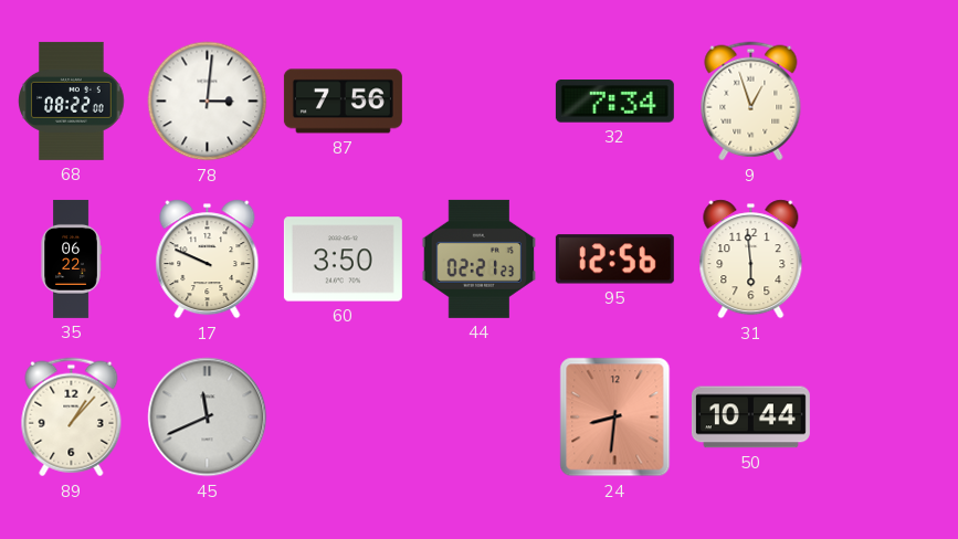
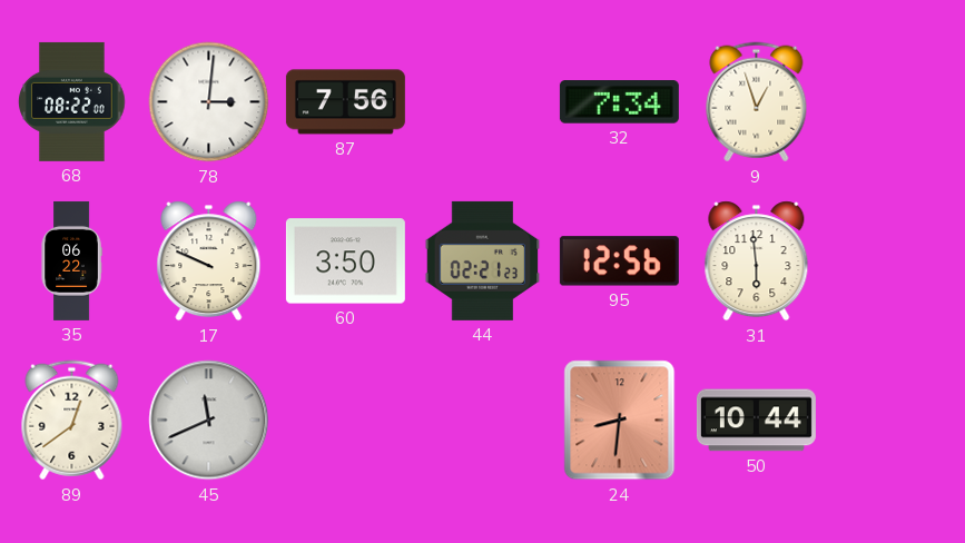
89: 1:07 -> 12:39
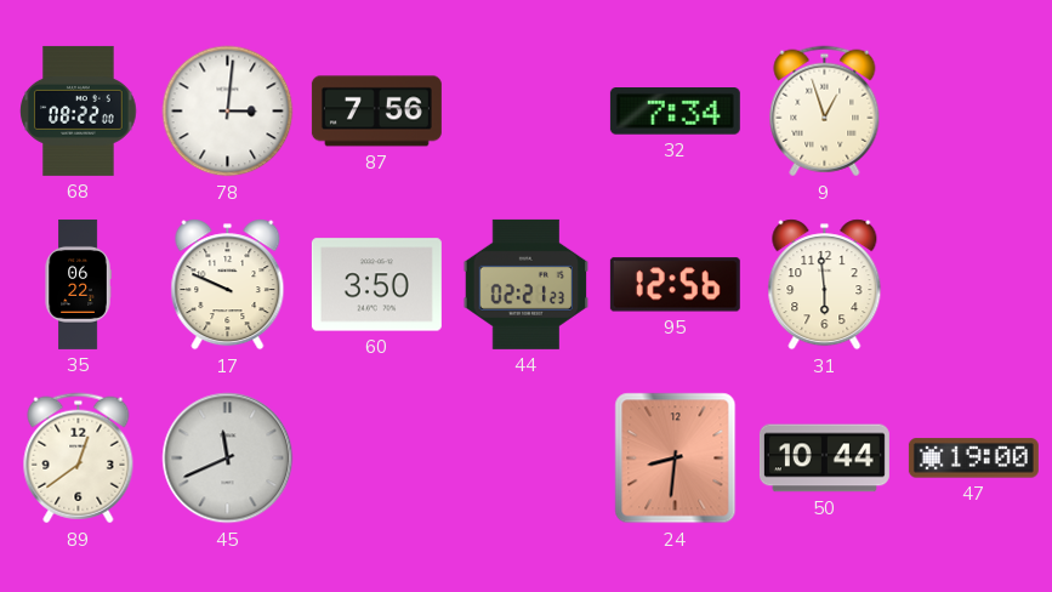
47: none -> 19:00
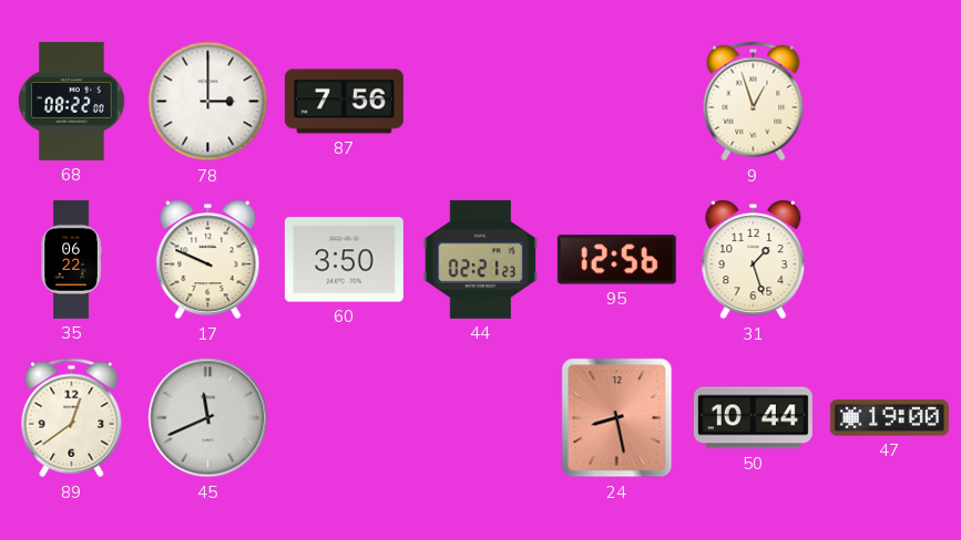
78: 3:01 -> 3:00
32: 7:34 -> none
31: 5:59 -> 1:27
24: 8:31 -> 8:28
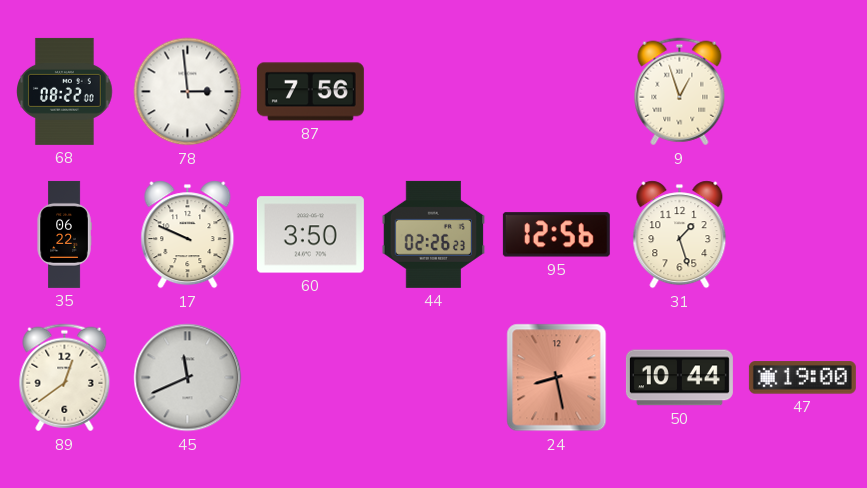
78: 3:00 -> 2:59
44: 02:21 -> 02:26
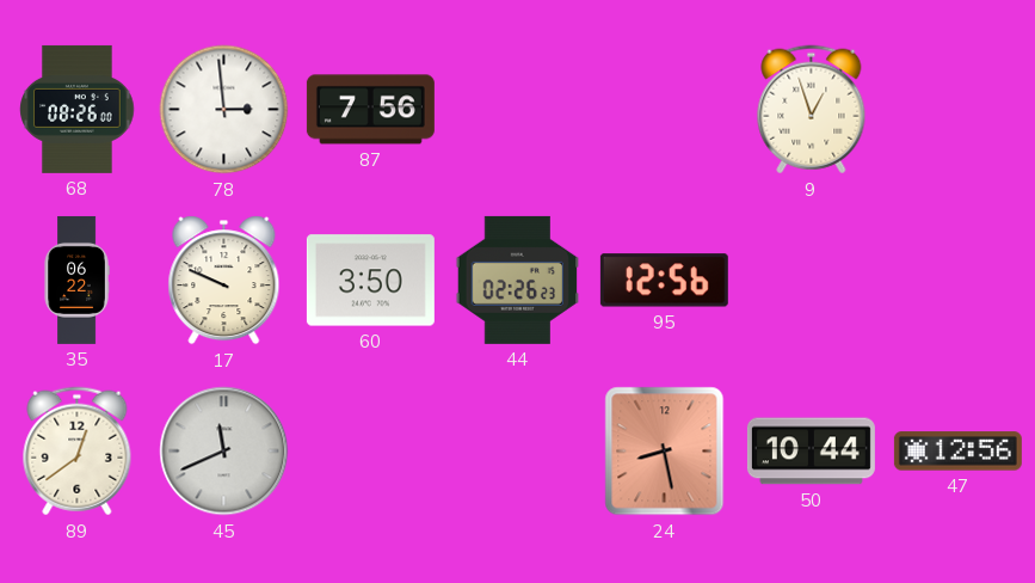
68: 08:22 -> 08:26
31: 1:27 -> none
47: 19:00 -> 12:56
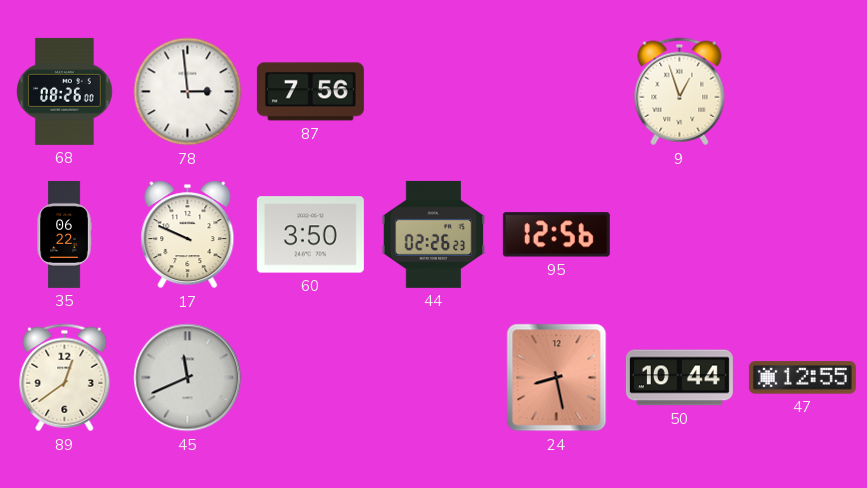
47: 12:56 -> 12:55
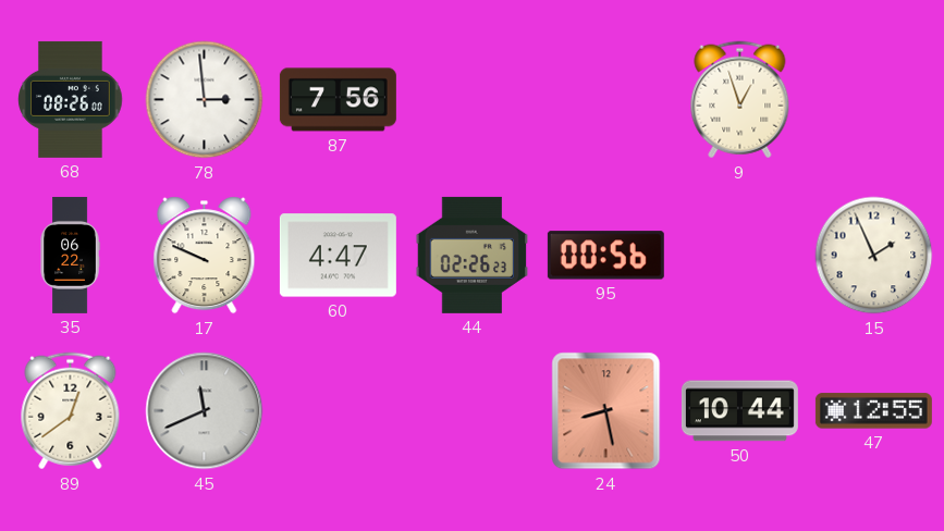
60: 3:50 -> 4:47
95: 12:56 -> 00:56
15: none -> 1:56
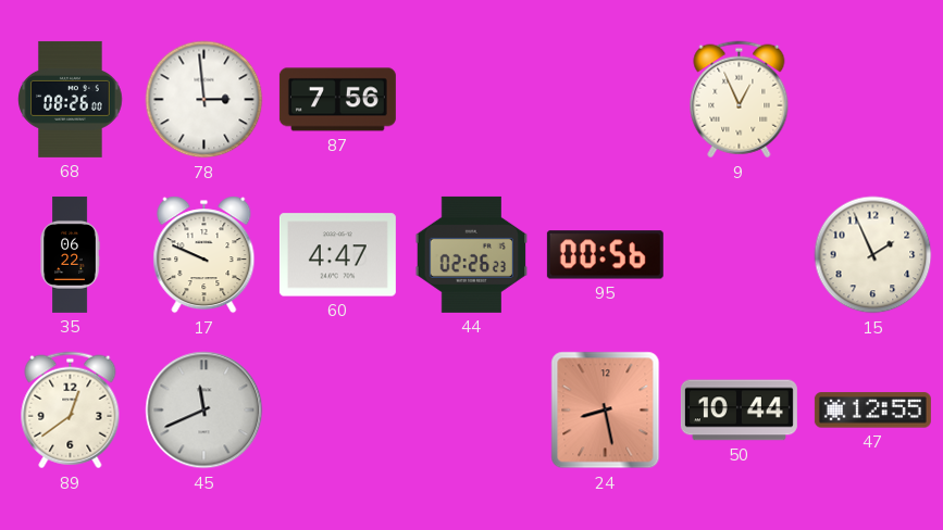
9: 12:57 -> 12:56
